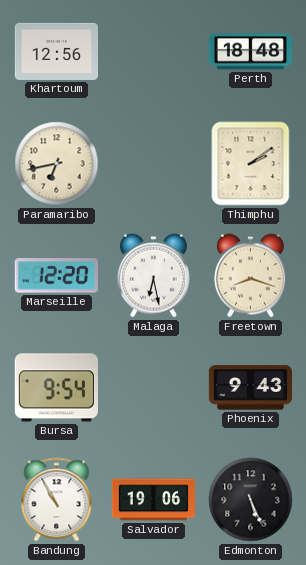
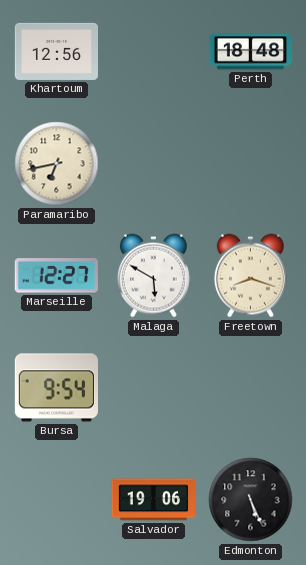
Thimphu: 2:09 -> none
Marseille: 12:20 -> 12:27
Malaga: 6:28 -> 5:50
Phoenix: 9:43 -> none
Bandung: 10:55 -> none
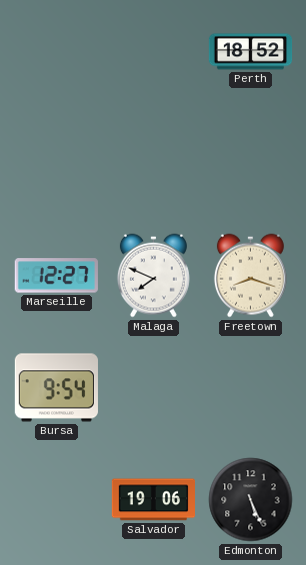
Khartoum: 12:56 -> none
Perth: 18:48 -> 18:52
Paramaribo: 6:43 -> none
Malaga: 5:50 -> 7:49
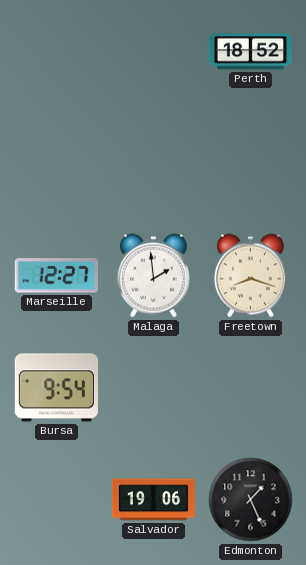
Malaga: 7:49 -> 1:59
Edmonton: 5:26 -> 1:26
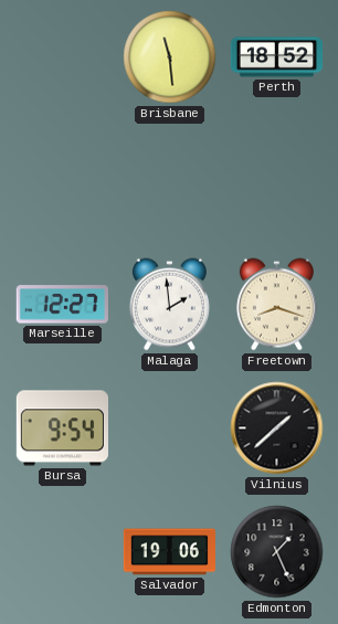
Brisbane: none -> 11:29
Vilnius: none -> 1:38
